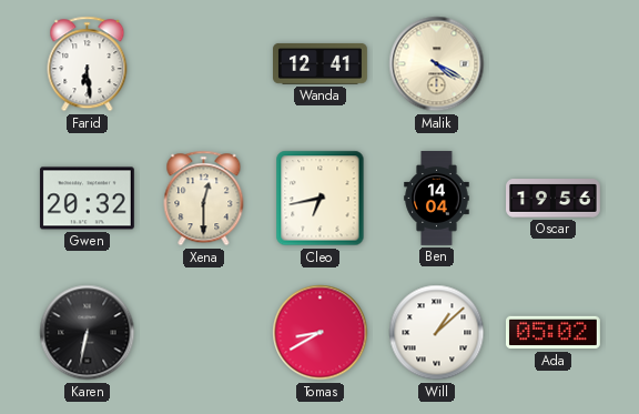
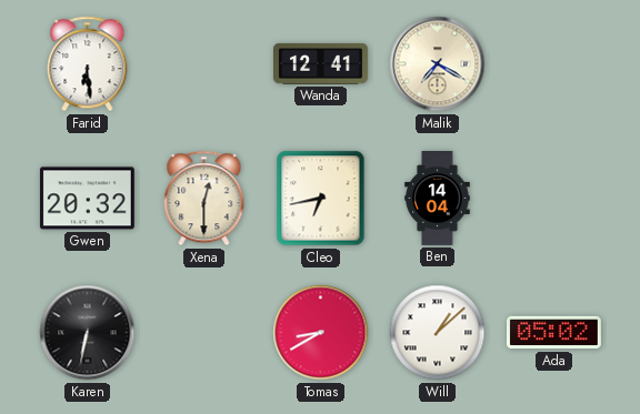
Malik: 4:20 -> 7:20
Oscar: 19:56 -> none
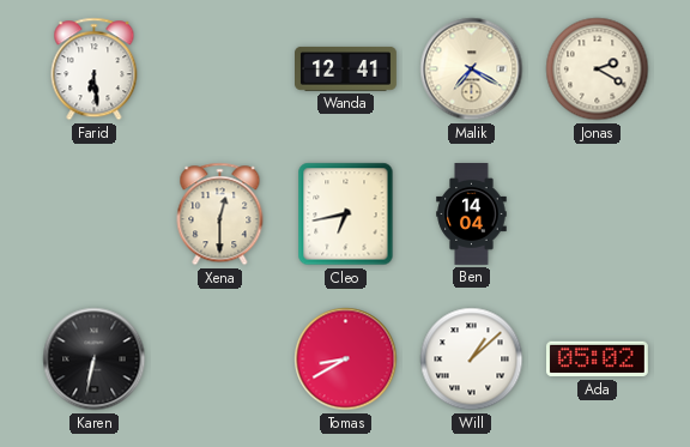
Jonas: none -> 2:20
Gwen: 20:32 -> none
